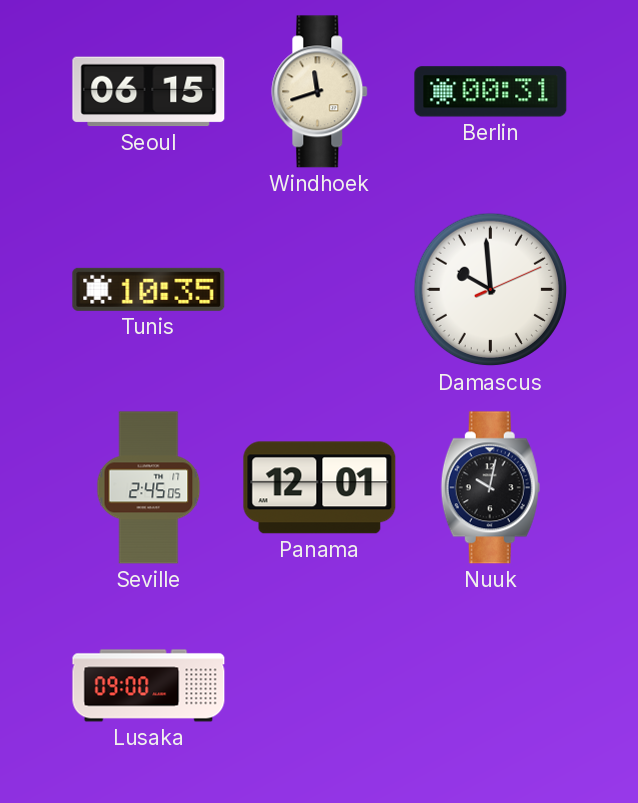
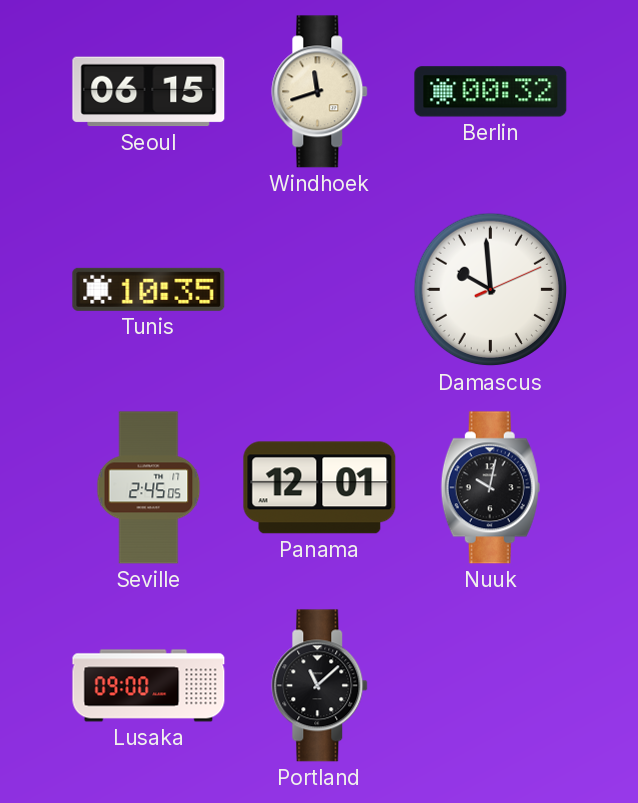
Berlin: 00:31 -> 00:32
Portland: none -> 11:08
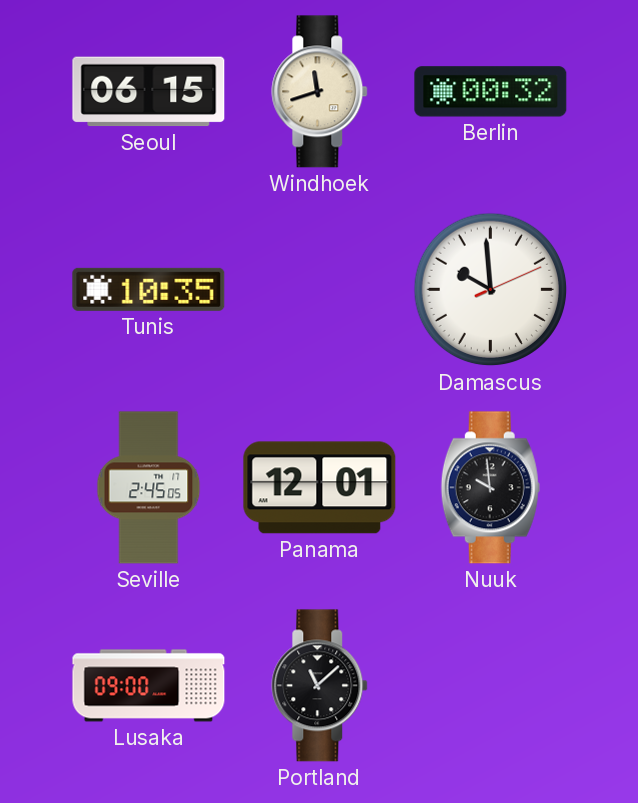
Nuuk: 10:02 -> 9:59
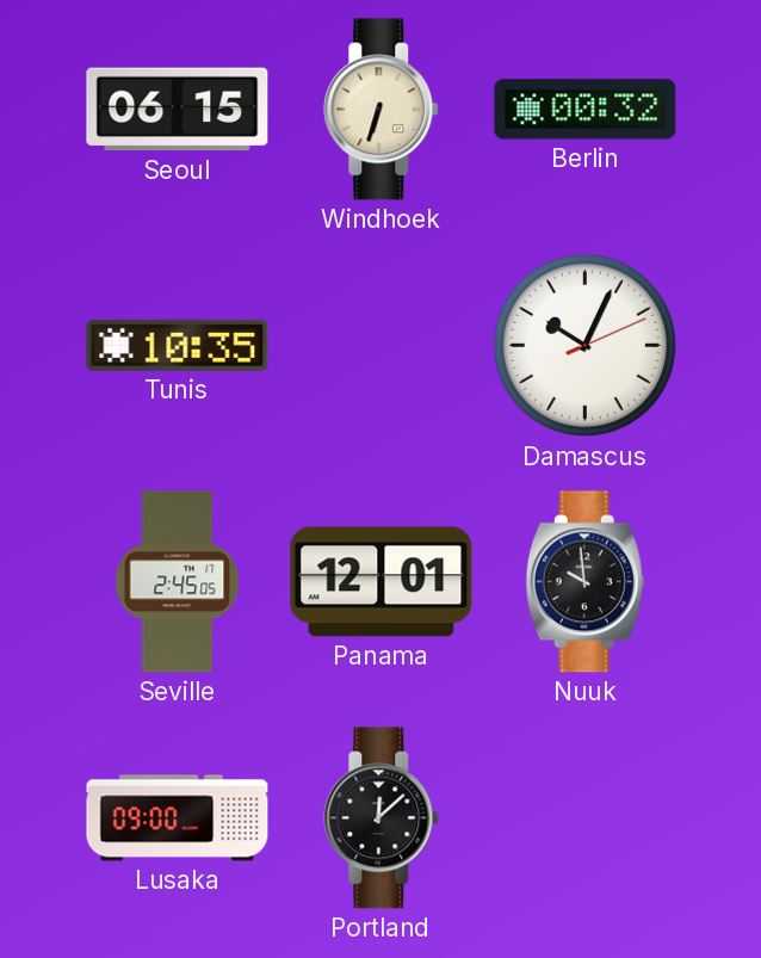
Windhoek: 11:42 -> 6:33
Damascus: 9:59 -> 10:04
Portland: 11:08 -> 12:08
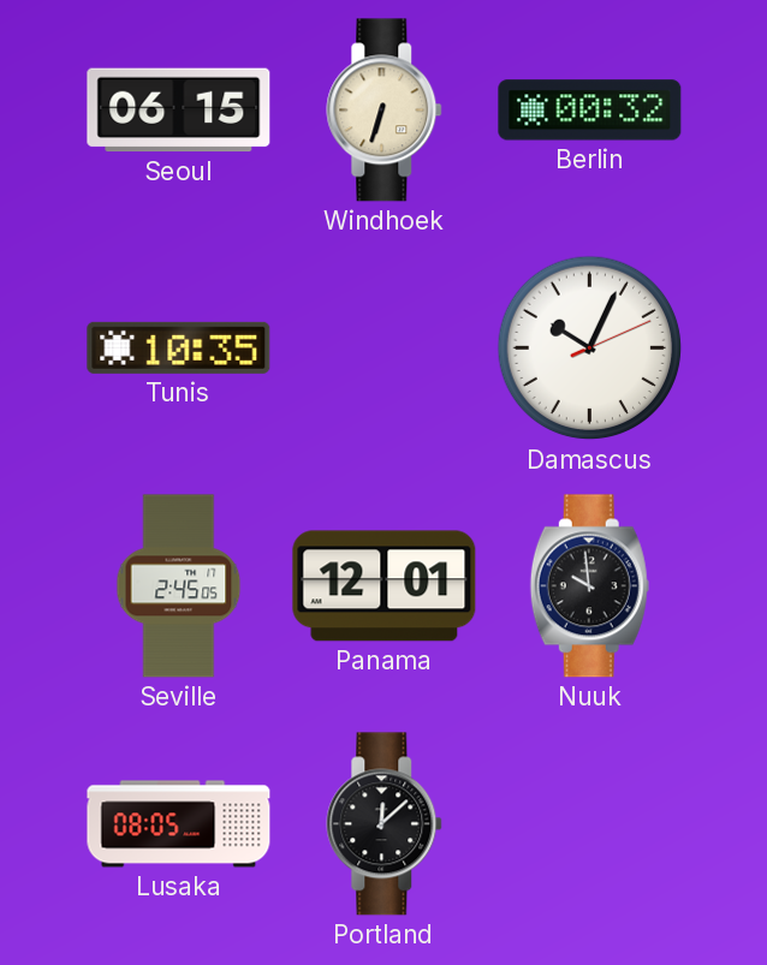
Lusaka: 09:00 -> 08:05
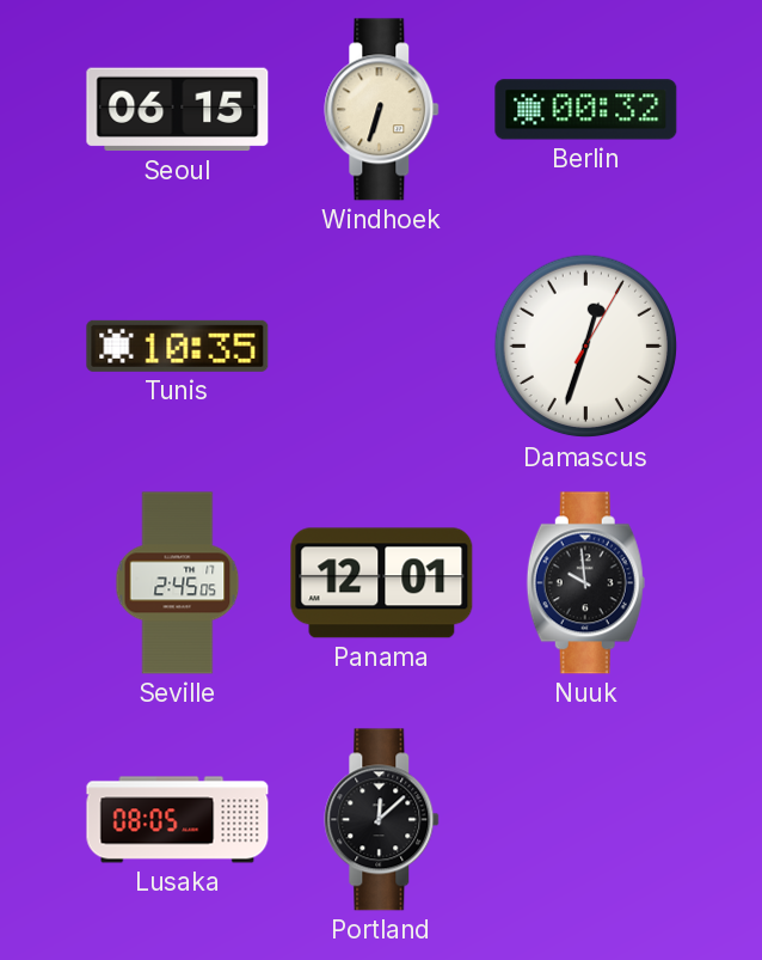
Damascus: 10:04 -> 12:33
